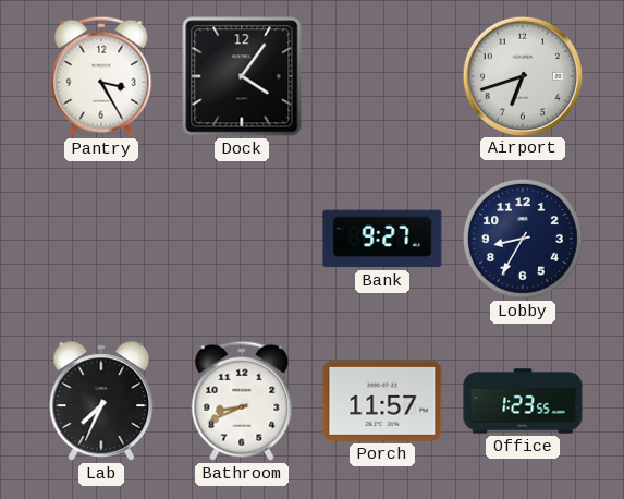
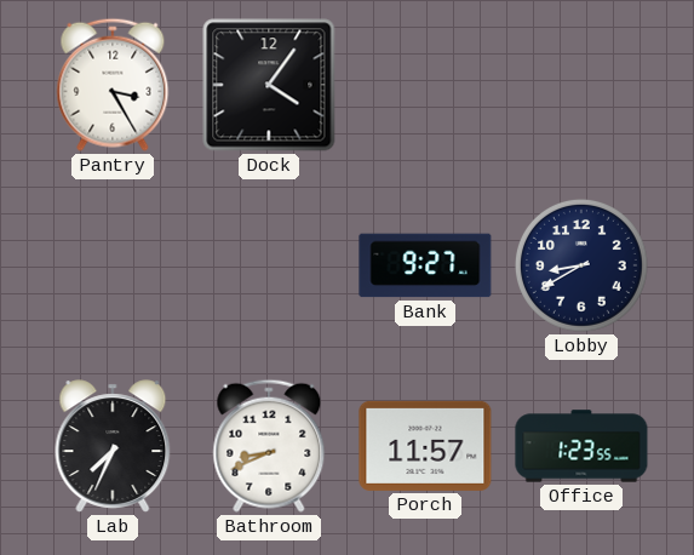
Airport: 6:42 -> none
Lobby: 8:35 -> 8:40
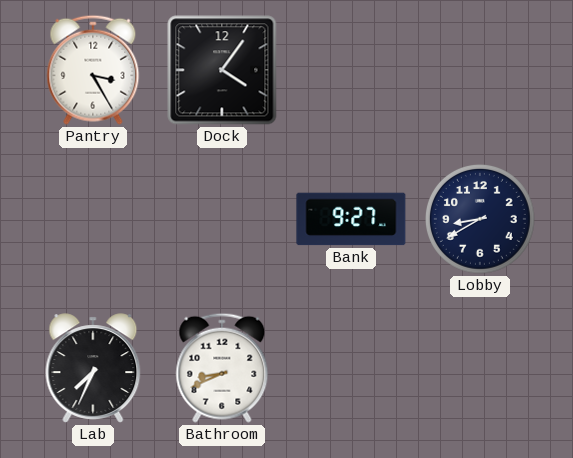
Porch: 11:57 -> none
Office: 1:23 -> none
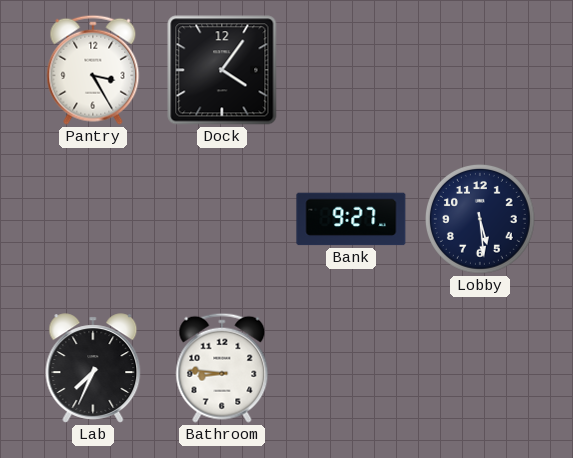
Lobby: 8:40 -> 5:29
Bathroom: 8:41 -> 8:46
